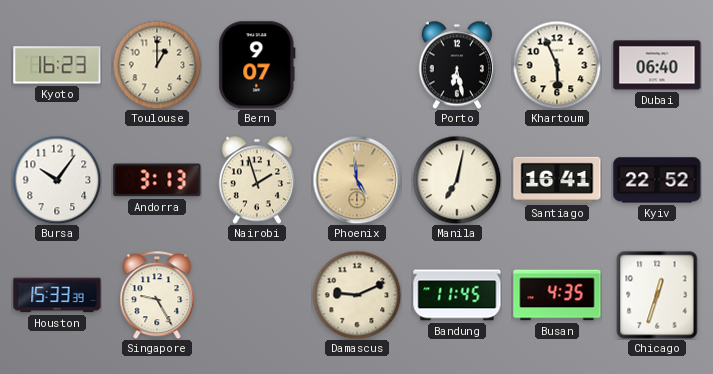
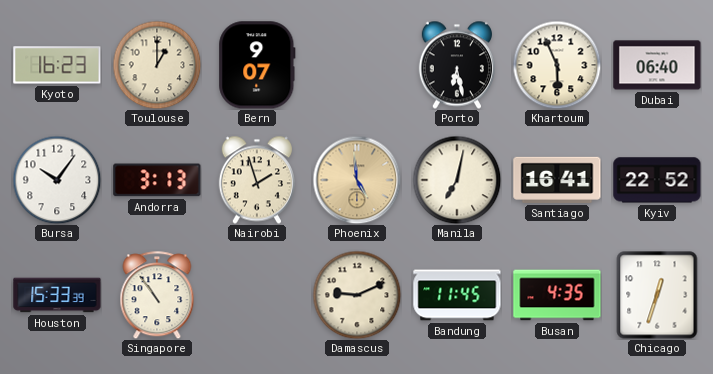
Singapore: 9:25 -> 10:54
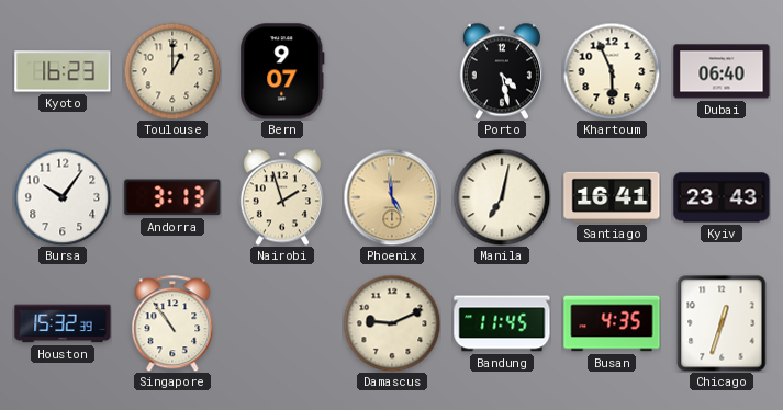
Porto: 6:28 -> 4:28
Kyiv: 22:52 -> 23:43
Houston: 15:33 -> 15:32
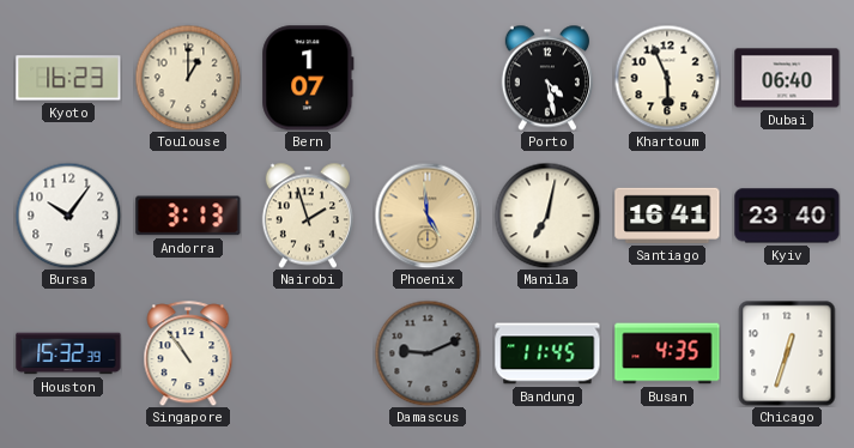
Bern: 9:07 -> 1:07
Kyiv: 23:43 -> 23:40
Damascus dial: cream -> grey
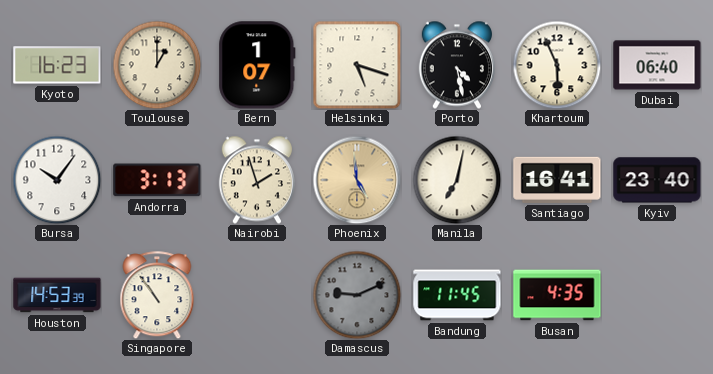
Helsinki: none -> 5:18
Houston: 15:32 -> 14:53
Chicago: 12:33 -> none
